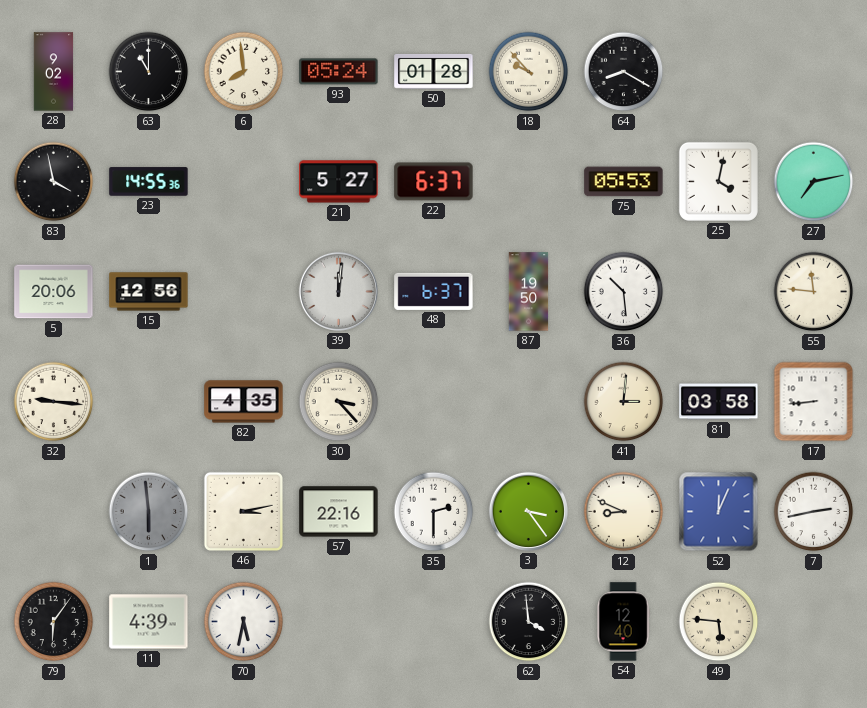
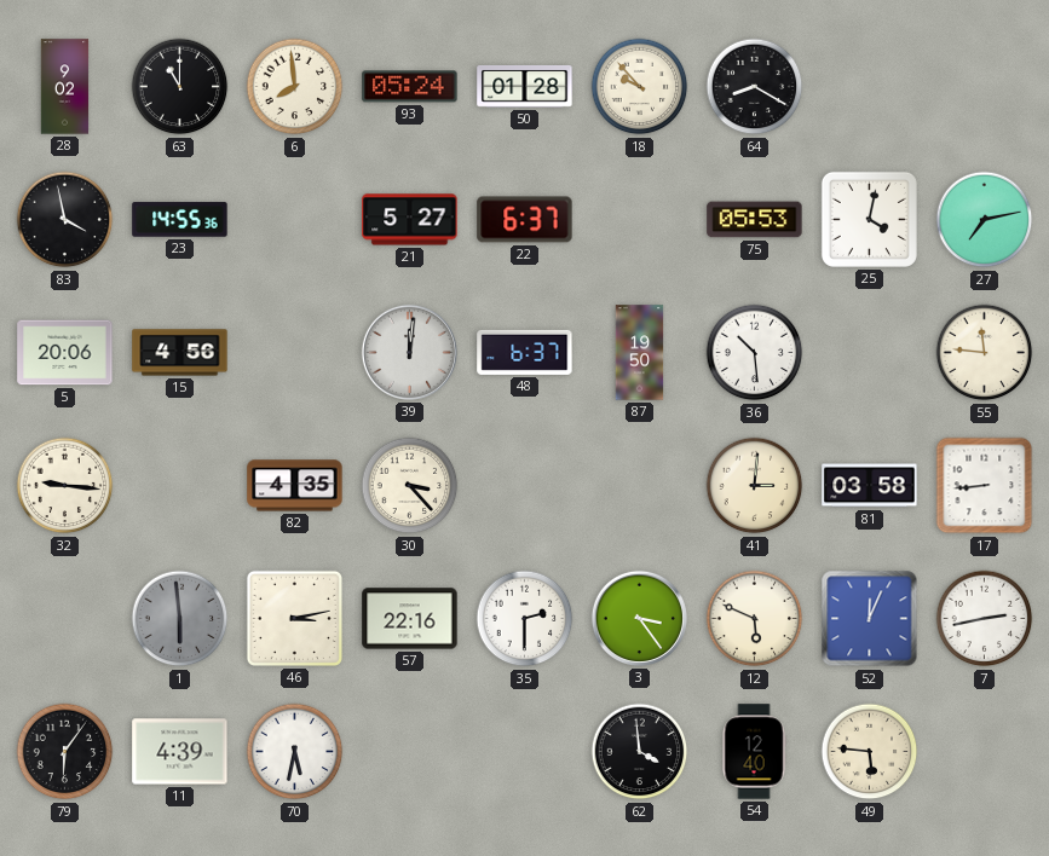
15: 12:56 -> 4:56
12: 8:49 -> 5:49
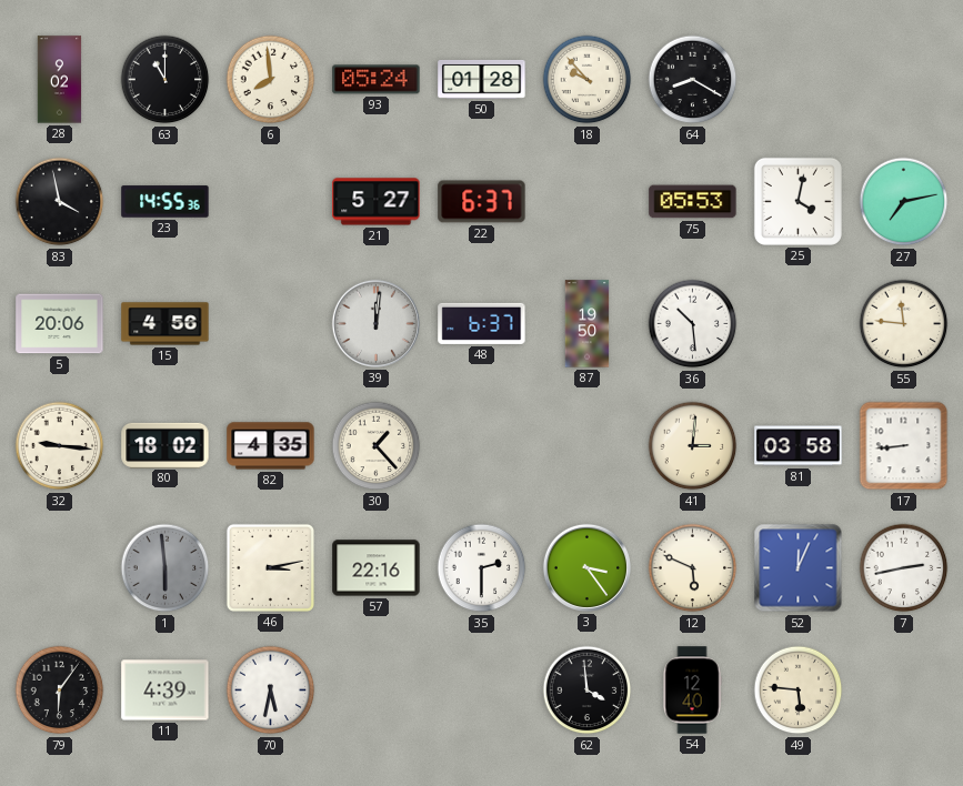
80: none -> 18:02
30: 3:23 -> 1:23
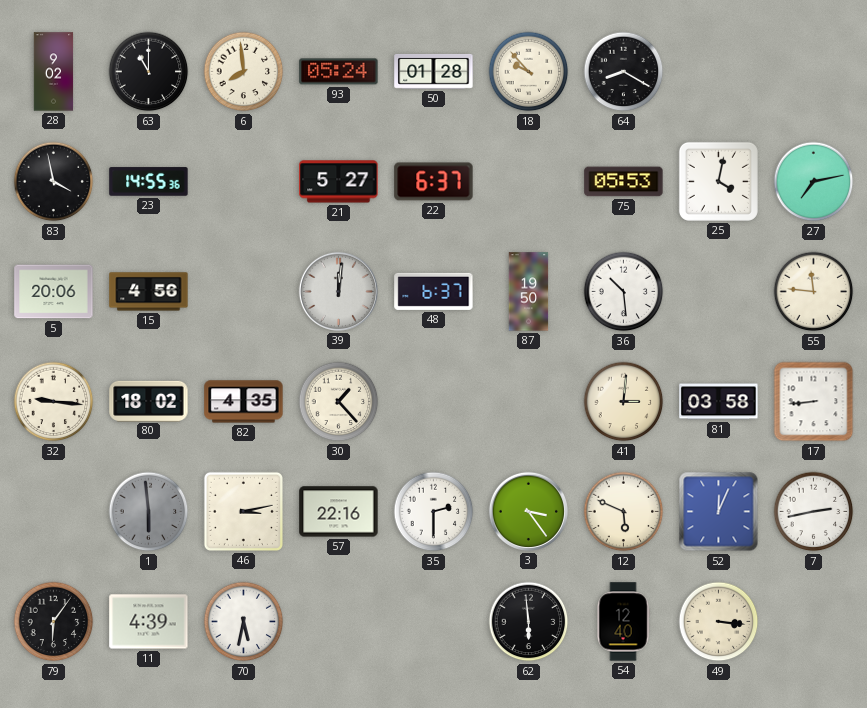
62: 3:59 -> 5:59
49: 5:46 -> 3:16
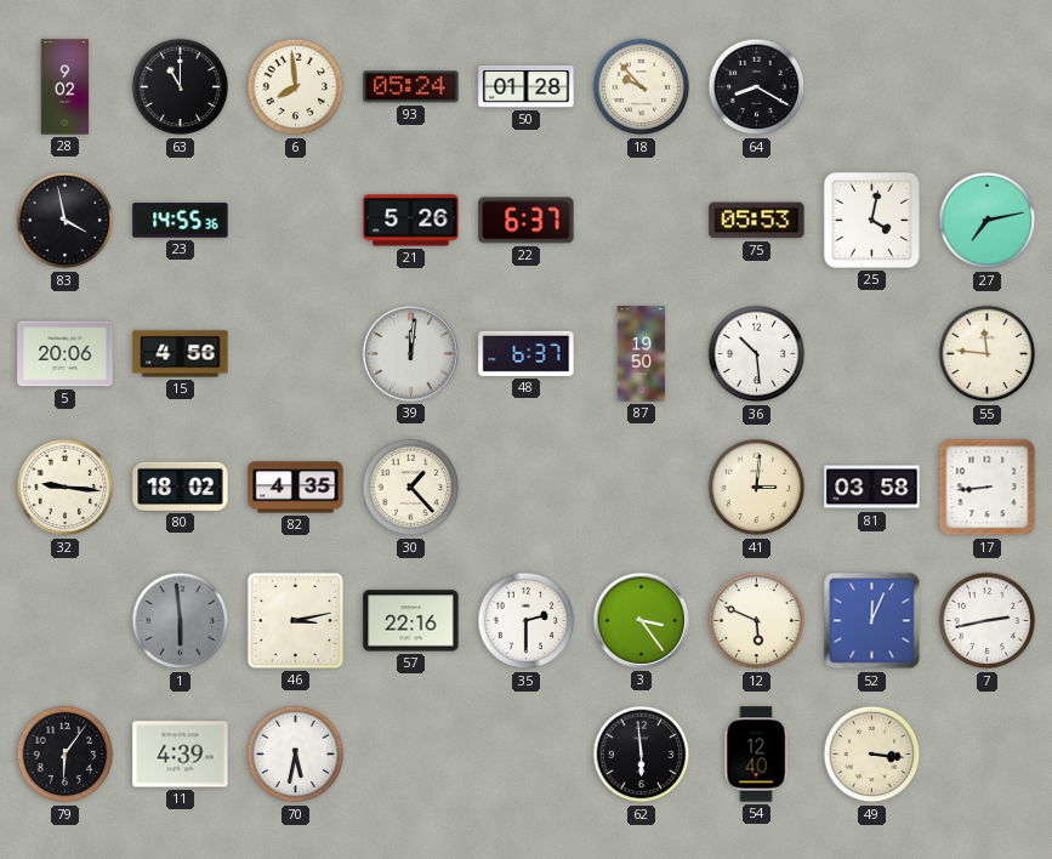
21: 5:27 -> 5:26
